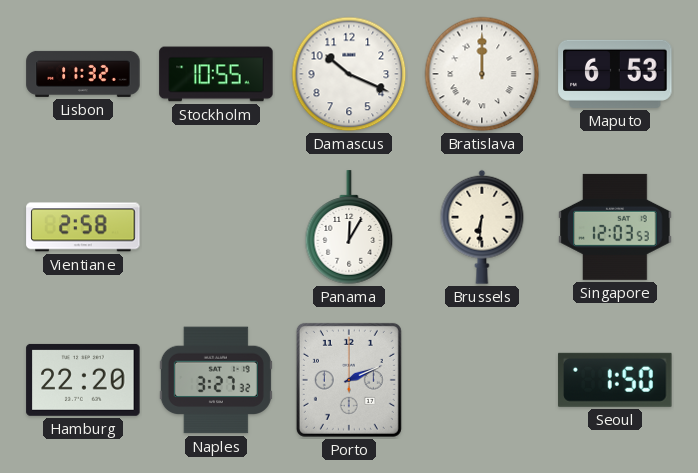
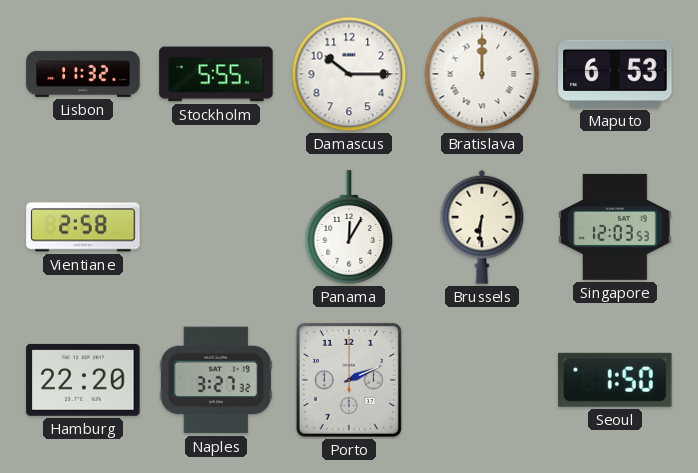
Stockholm: 10:55 -> 5:55
Damascus: 10:19 -> 10:15
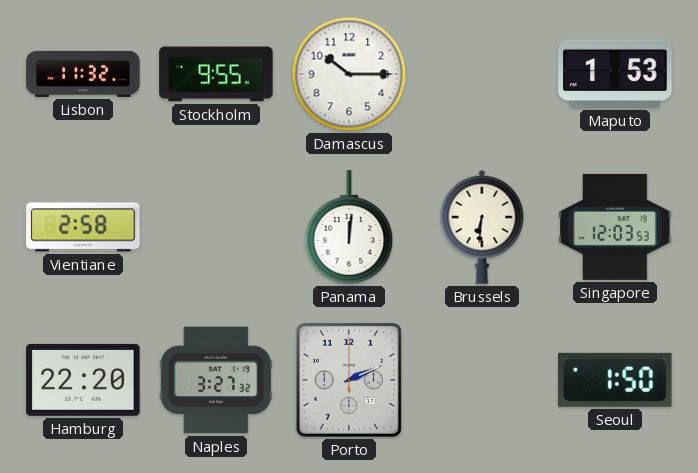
Stockholm: 5:55 -> 9:55
Bratislava: 12:00 -> none
Maputo: 6:53 -> 1:53
Panama: 12:05 -> 12:01
